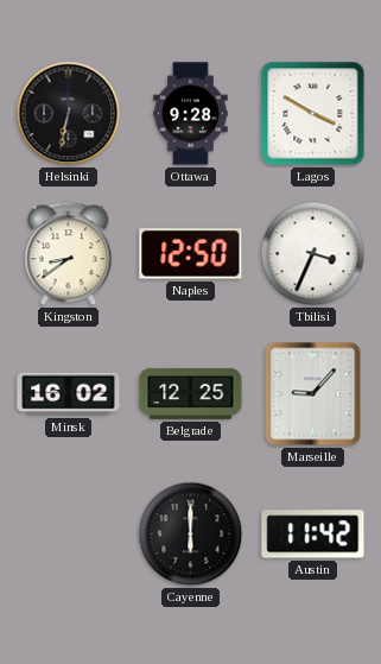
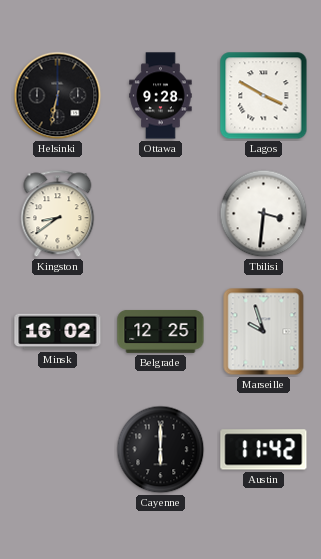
Naples: 12:50 -> none
Tbilisi: 3:34 -> 3:31
Marseille: 9:07 -> 9:57
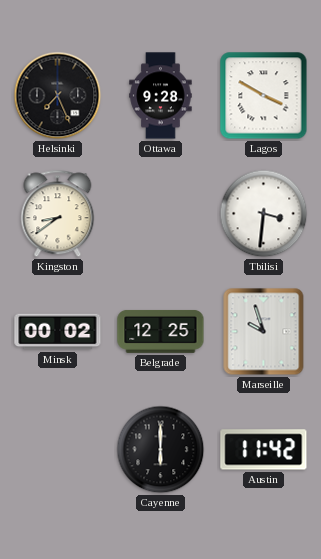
Helsinki: 6:32 -> 7:26
Minsk: 16:02 -> 00:02
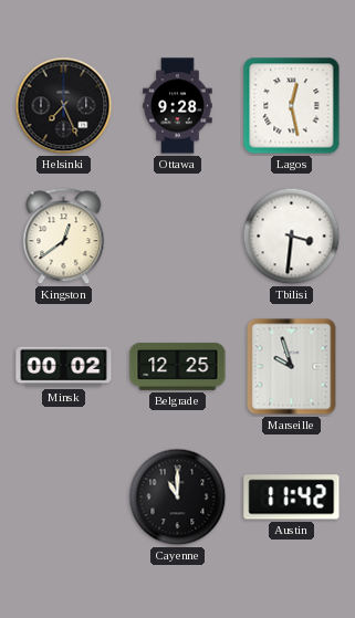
Lagos: 3:50 -> 12:28
Kingston: 8:39 -> 12:39
Cayenne: 6:00 -> 11:00
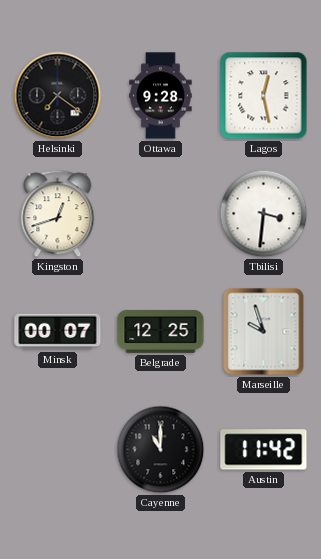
Helsinki: 7:26 -> 7:21
Kingston: 12:39 -> 12:42
Minsk: 00:02 -> 00:07
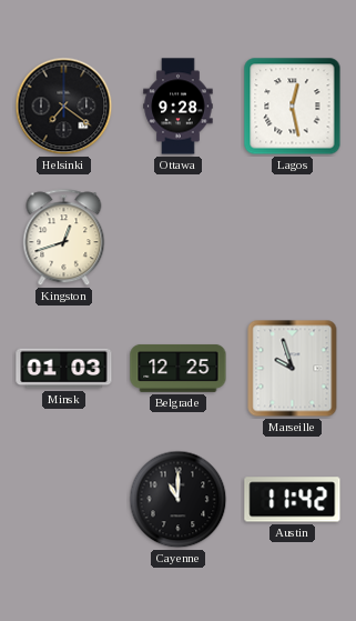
Tbilisi: 3:31 -> none
Minsk: 00:07 -> 01:03
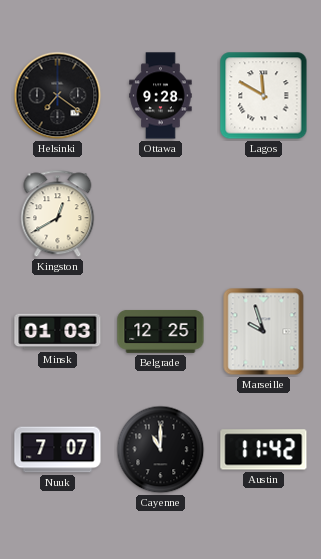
Lagos: 12:28 -> 11:50
Kingston: 12:42 -> 12:40
Nuuk: none -> 7:07
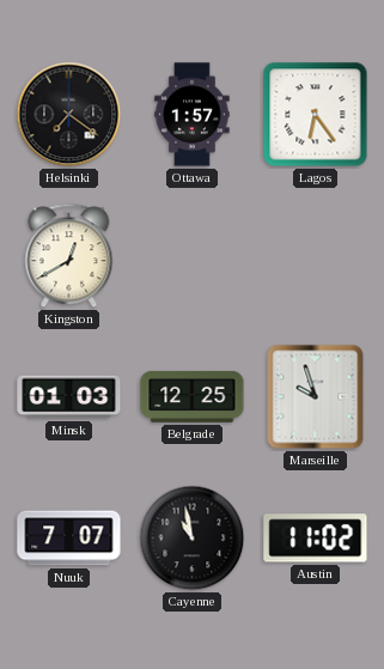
Ottawa: 9:28 -> 1:57
Lagos: 11:50 -> 6:24
Cayenne: 11:00 -> 10:58
Austin: 11:42 -> 11:02
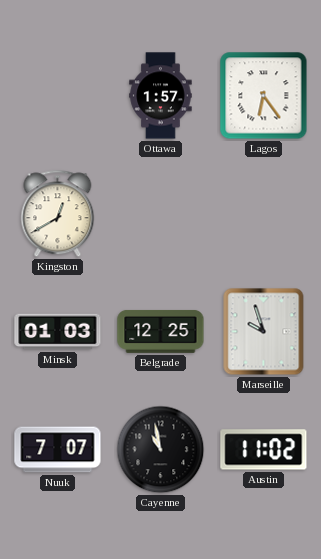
Helsinki: 7:21 -> none
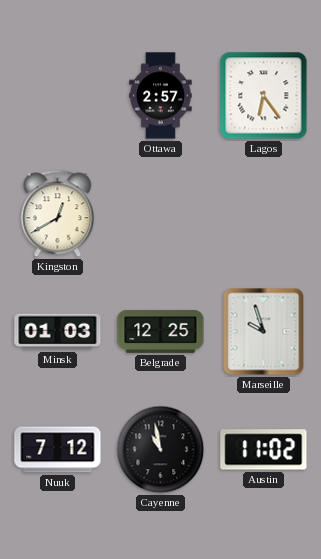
Ottawa: 1:57 -> 2:57
Nuuk: 7:07 -> 7:12
